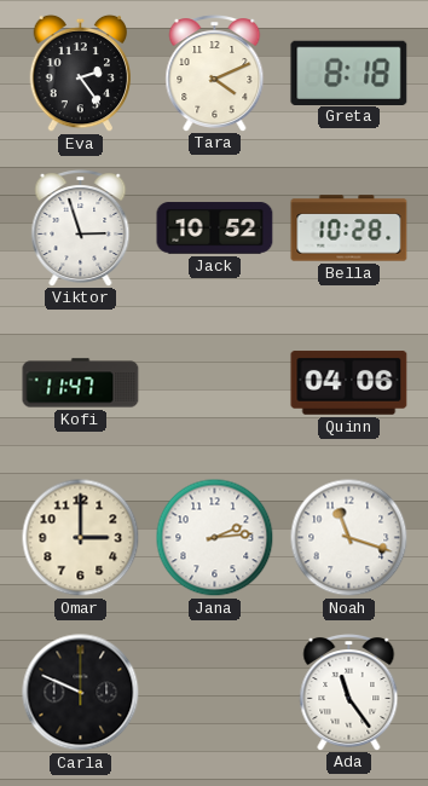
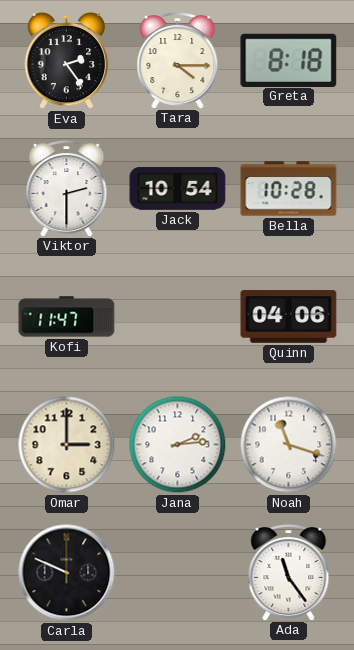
Tara: 4:11 -> 4:15
Viktor: 2:57 -> 2:30
Jack: 10:52 -> 10:54
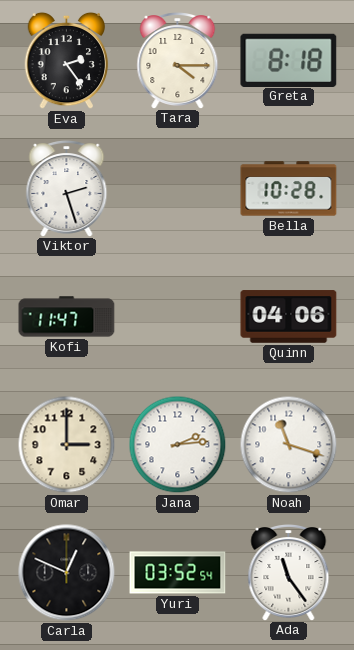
Viktor: 2:30 -> 2:27
Jack: 10:54 -> none
Carla: 9:49 -> 12:49
Yuri: none -> 03:52
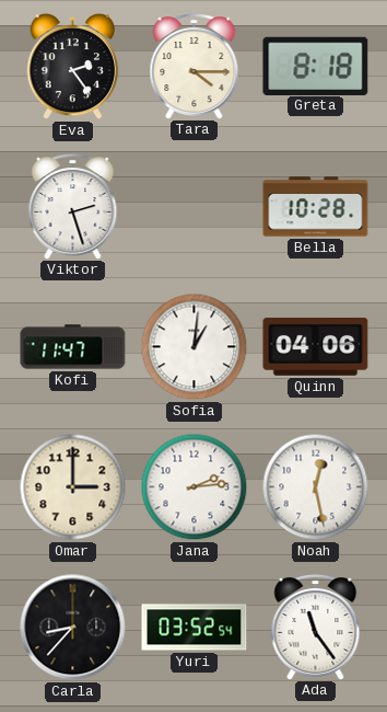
Sofia: none -> 1:01
Noah: 11:18 -> 12:28
Carla: 12:49 -> 8:37
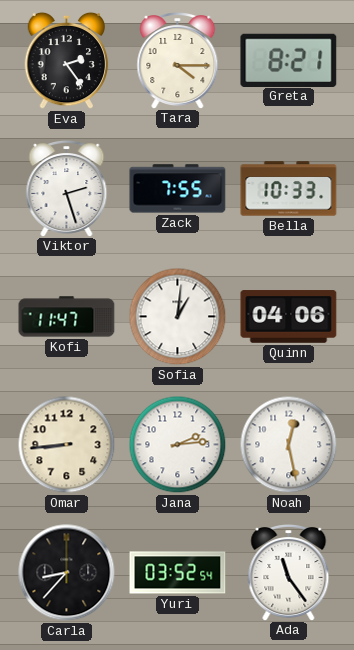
Greta: 8:18 -> 8:21
Zack: none -> 7:55
Bella: 10:28 -> 10:33
Omar: 3:00 -> 8:44
